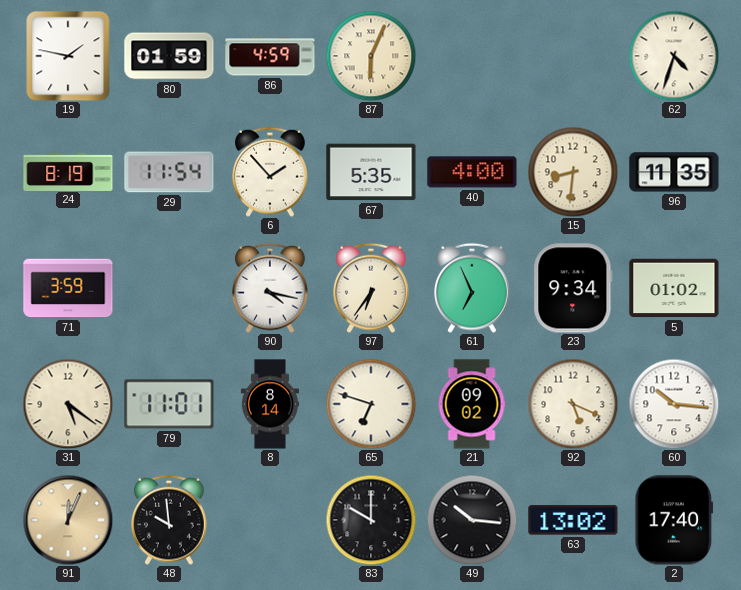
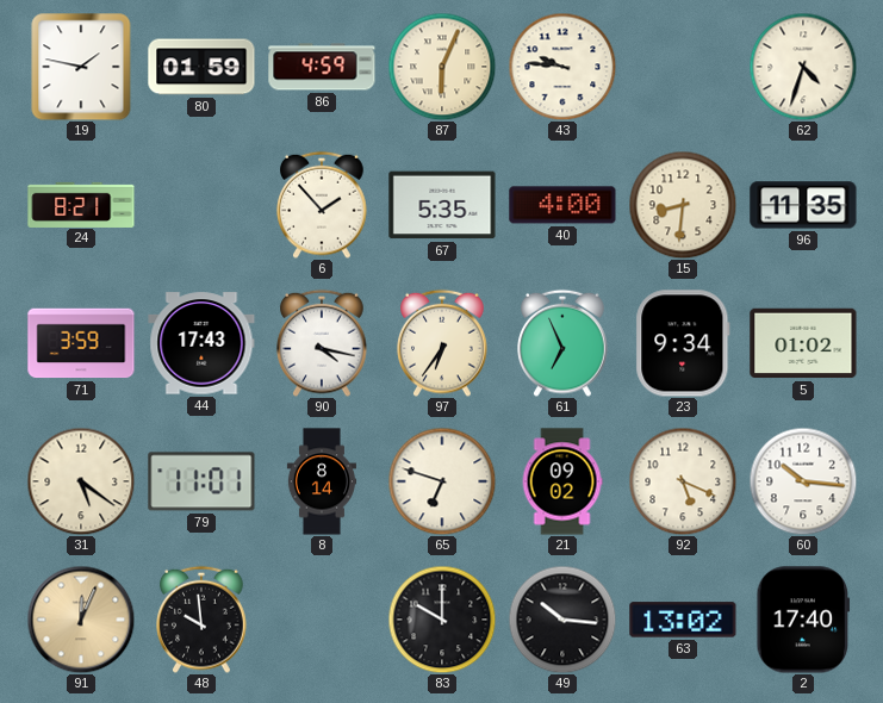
43: none -> 9:46
24: 8:19 -> 8:21
29: 11:54 -> none
44: none -> 17:43
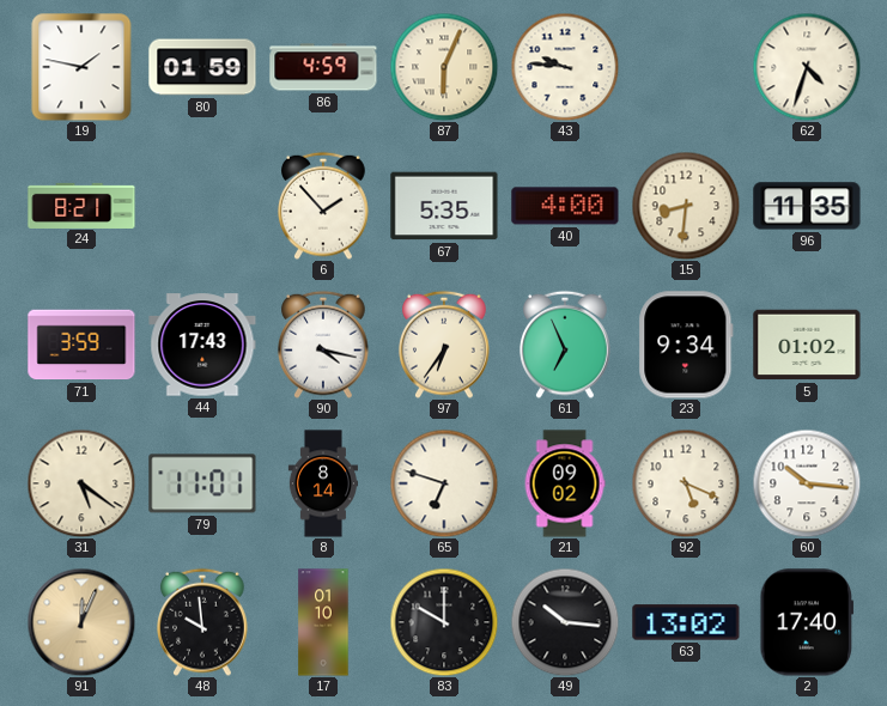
17: none -> 01:10
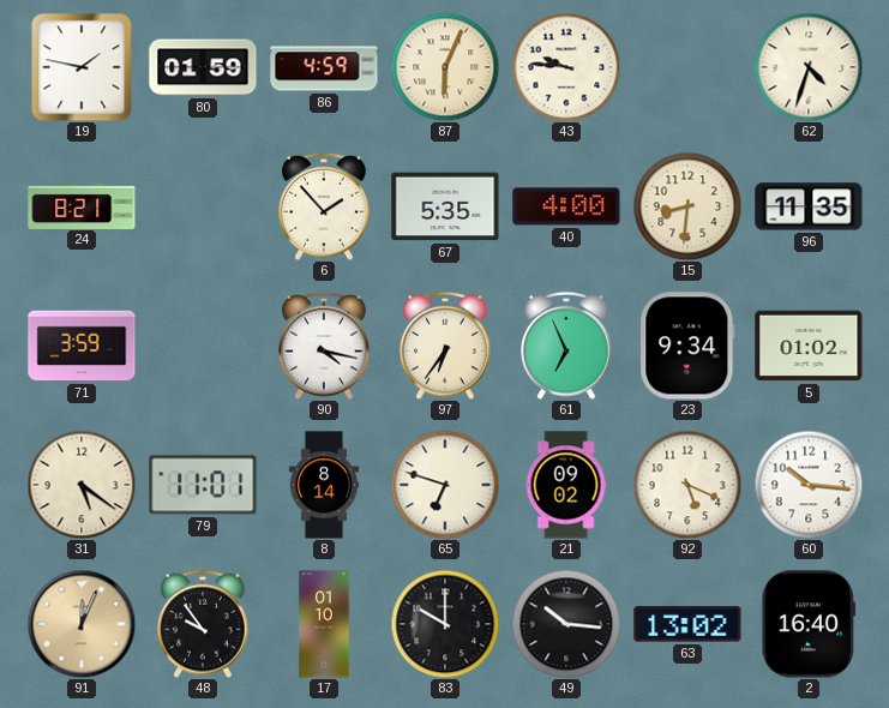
44: 17:43 -> none
48: 9:59 -> 9:54
2: 17:40 -> 16:40
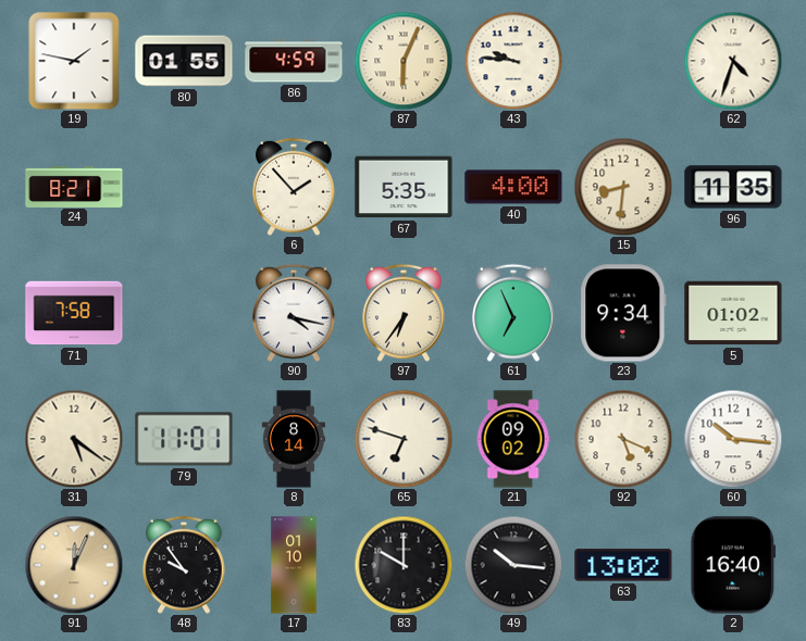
80: 01:59 -> 01:55
71: 3:59 -> 7:58
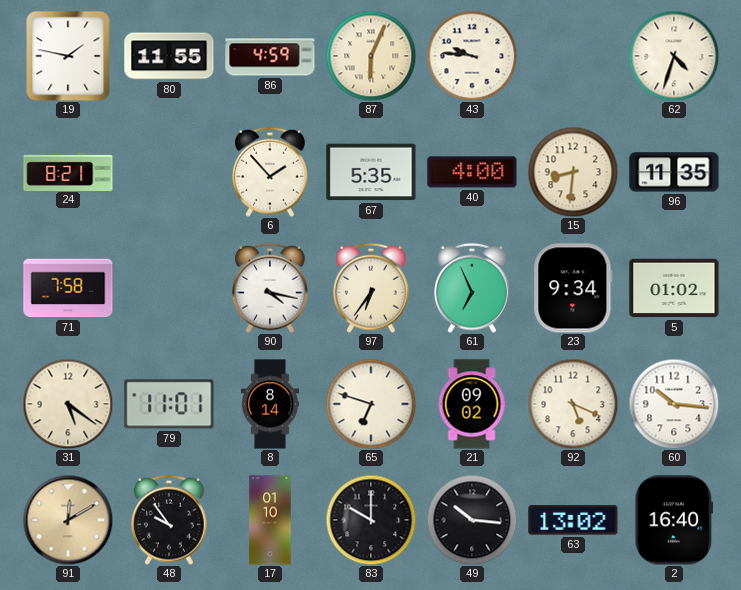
80: 01:55 -> 11:55
91: 12:04 -> 12:10
